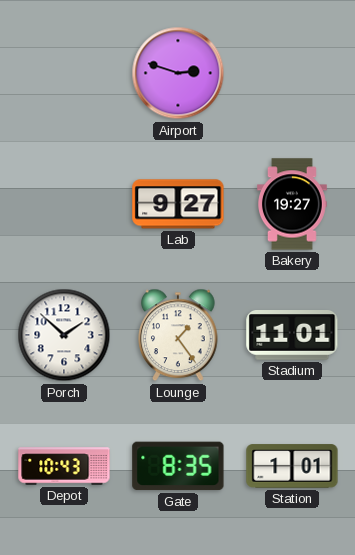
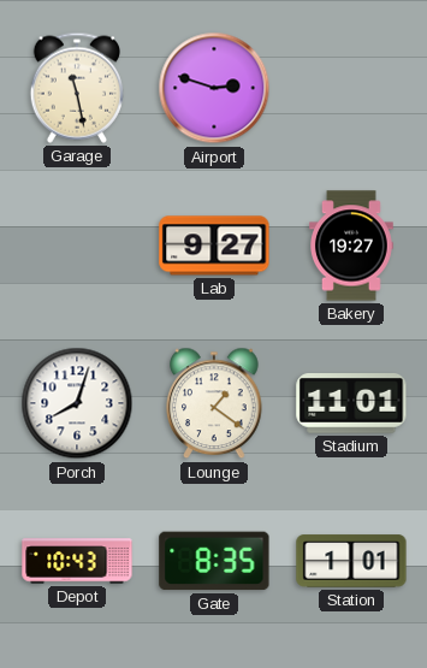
Garage: none -> 11:28
Porch: 1:52 -> 8:03
Lounge: 1:24 -> 1:21
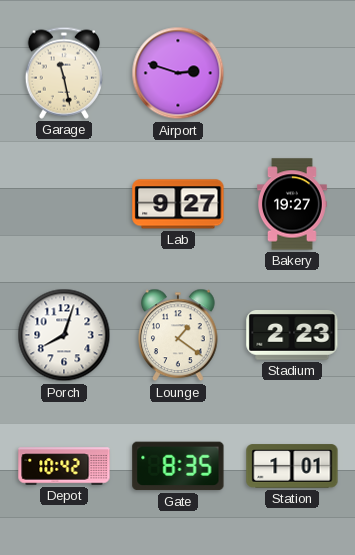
Stadium: 11:01 -> 2:23
Depot: 10:43 -> 10:42
